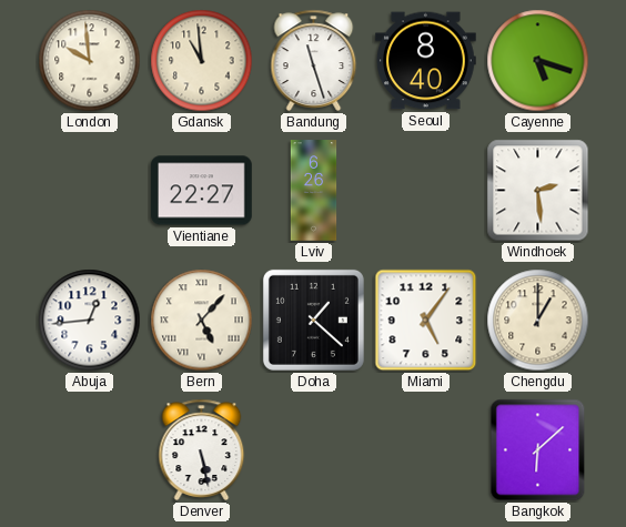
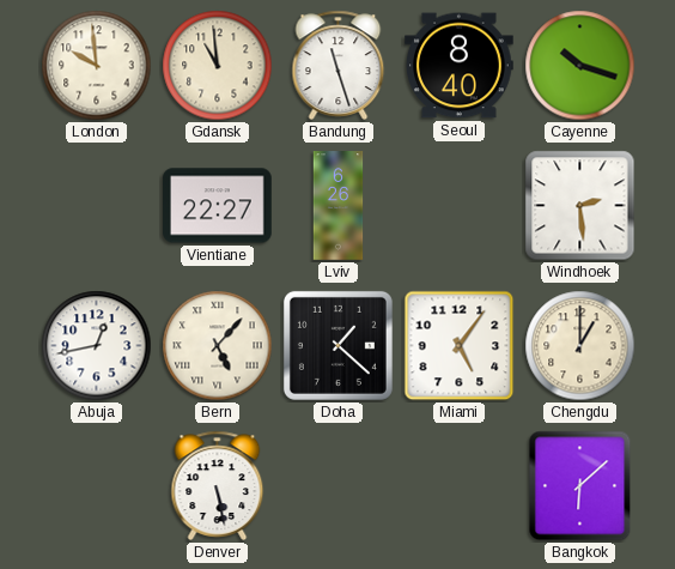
Cayenne: 5:18 -> 10:18
Abuja: 12:44 -> 12:43
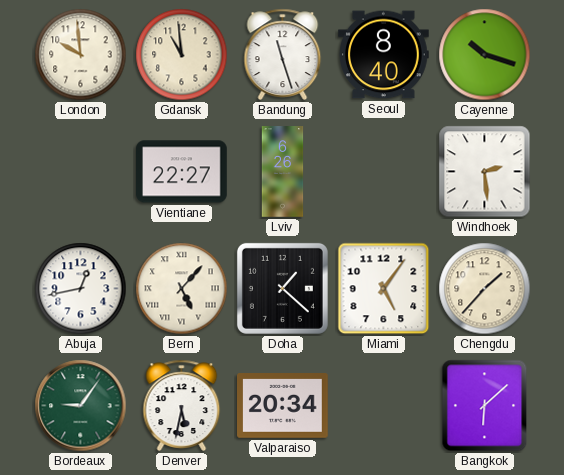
Chengdu: 1:00 -> 1:37
Bordeaux: none -> 9:06
Denver: 5:28 -> 5:32
Valparaiso: none -> 20:34
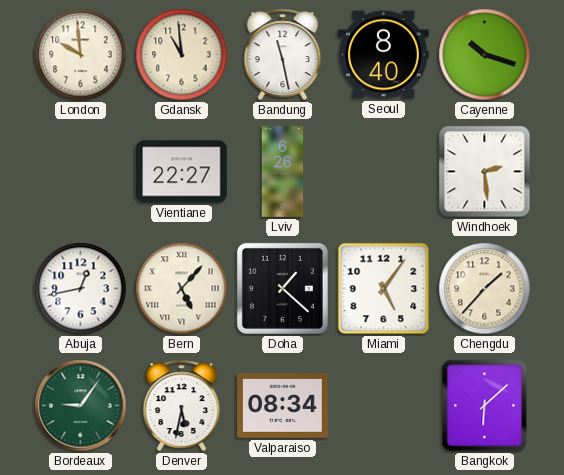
Bandung: 11:27 -> 11:28
Valparaiso: 20:34 -> 08:34
